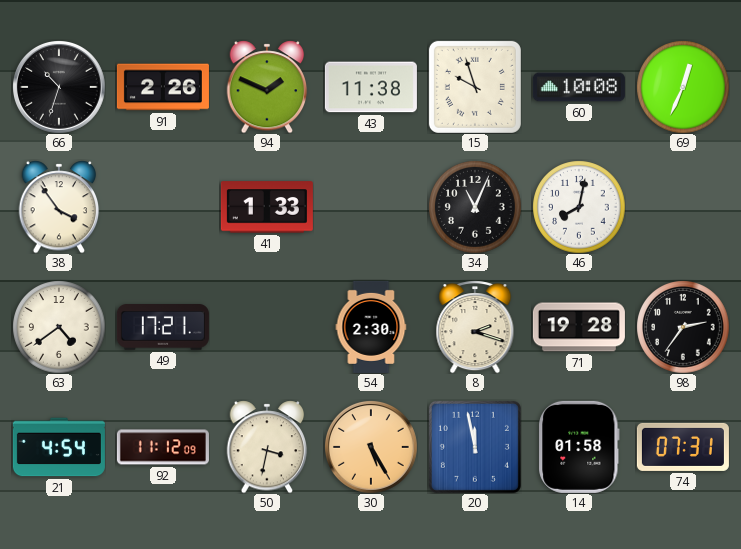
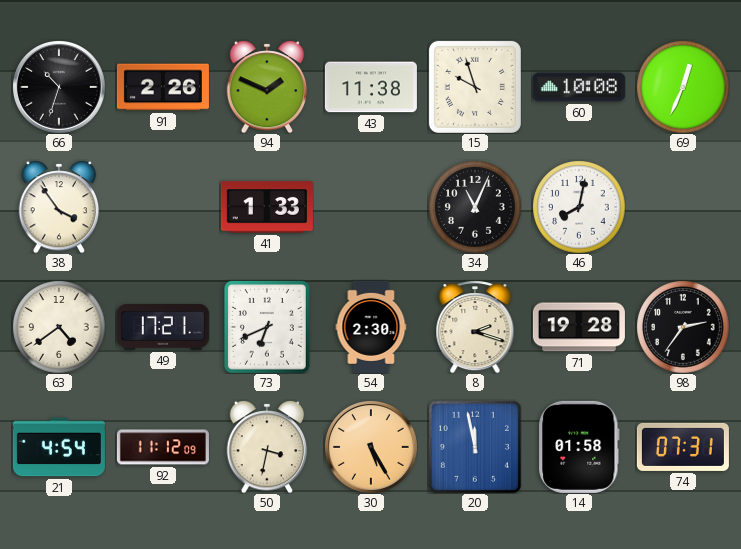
73: none -> 6:41
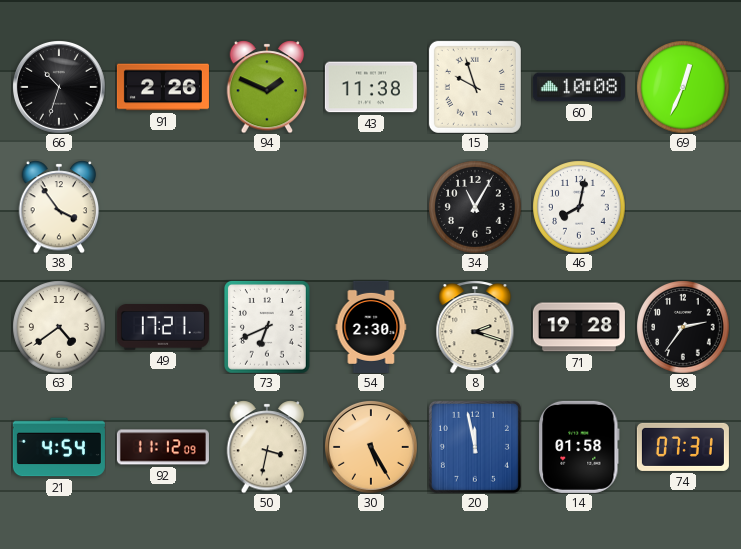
41: 1:33 -> none
34: 11:04 -> 11:05
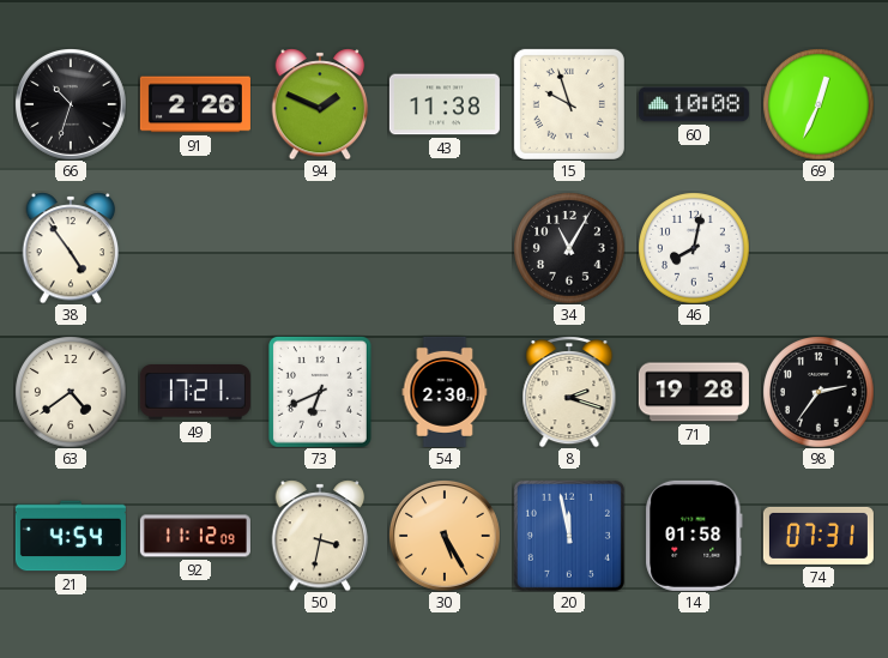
38: 3:54 -> 4:54
